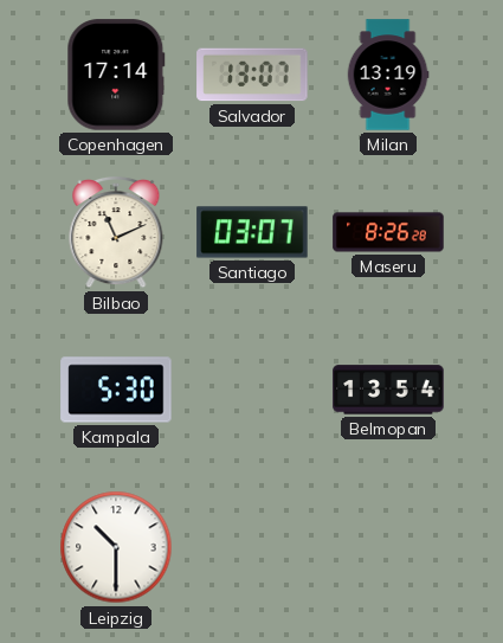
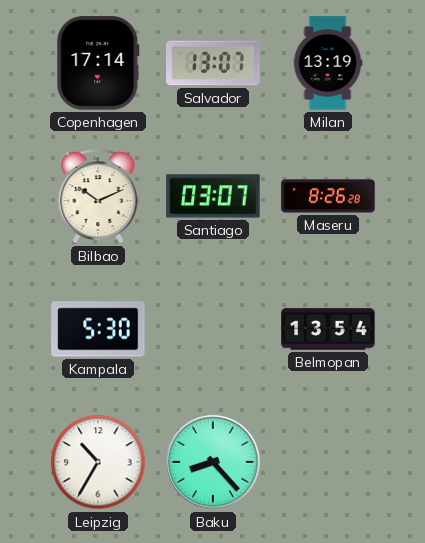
Bilbao: 11:11 -> 10:11
Leipzig: 10:30 -> 10:35
Baku: none -> 8:23
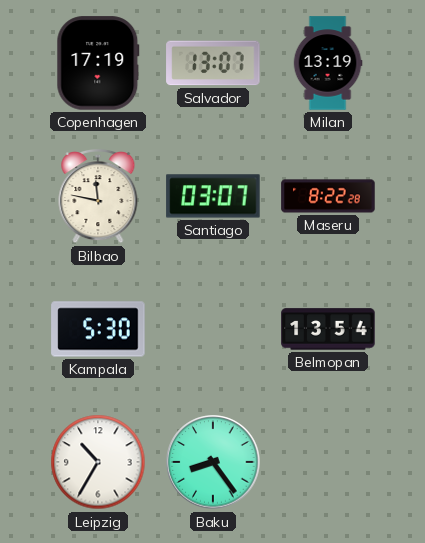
Copenhagen: 17:14 -> 17:19
Bilbao: 10:11 -> 11:47
Maseru: 8:26 -> 8:22
Baku: 8:23 -> 8:24
